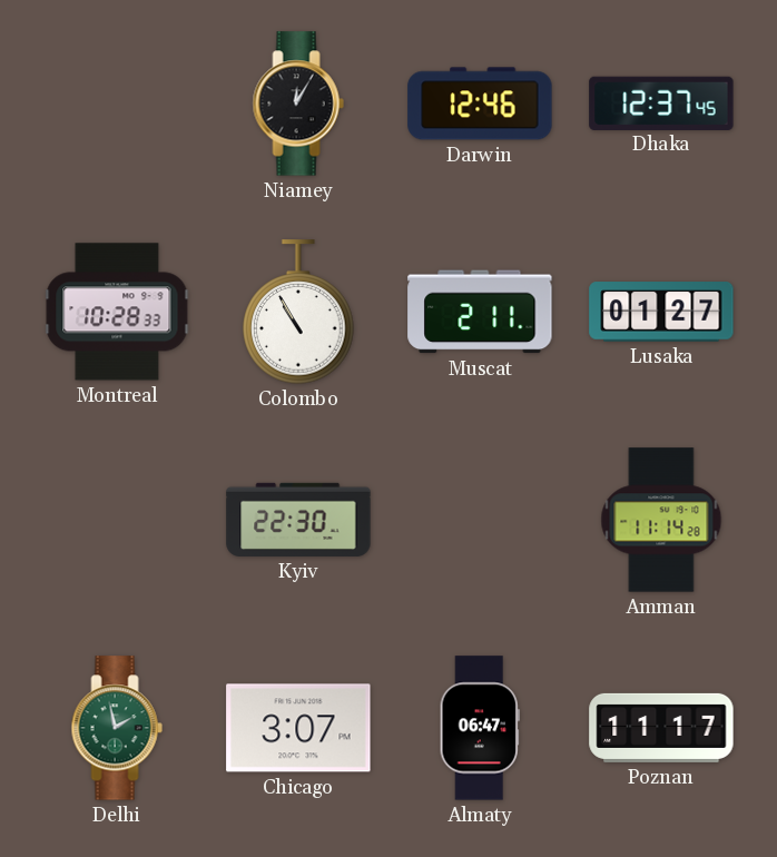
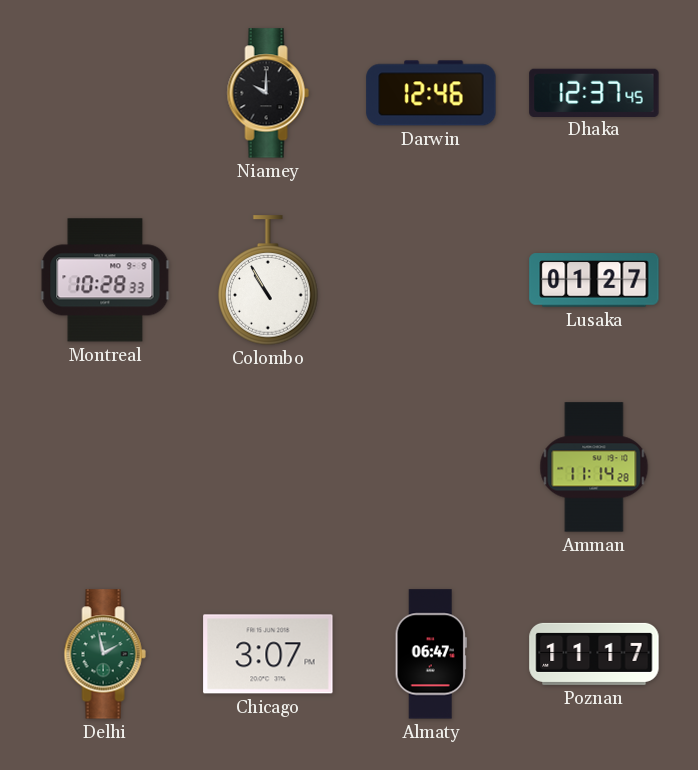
Niamey: 12:05 -> 10:00
Muscat: 2:11 -> none
Kyiv: 22:30 -> none
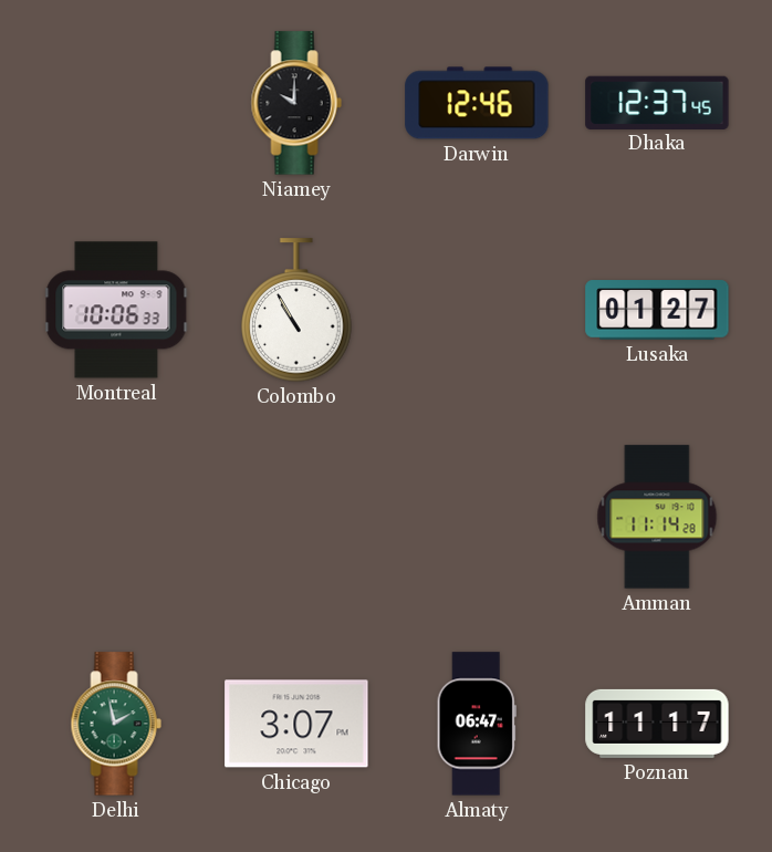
Montreal: 10:28 -> 10:06
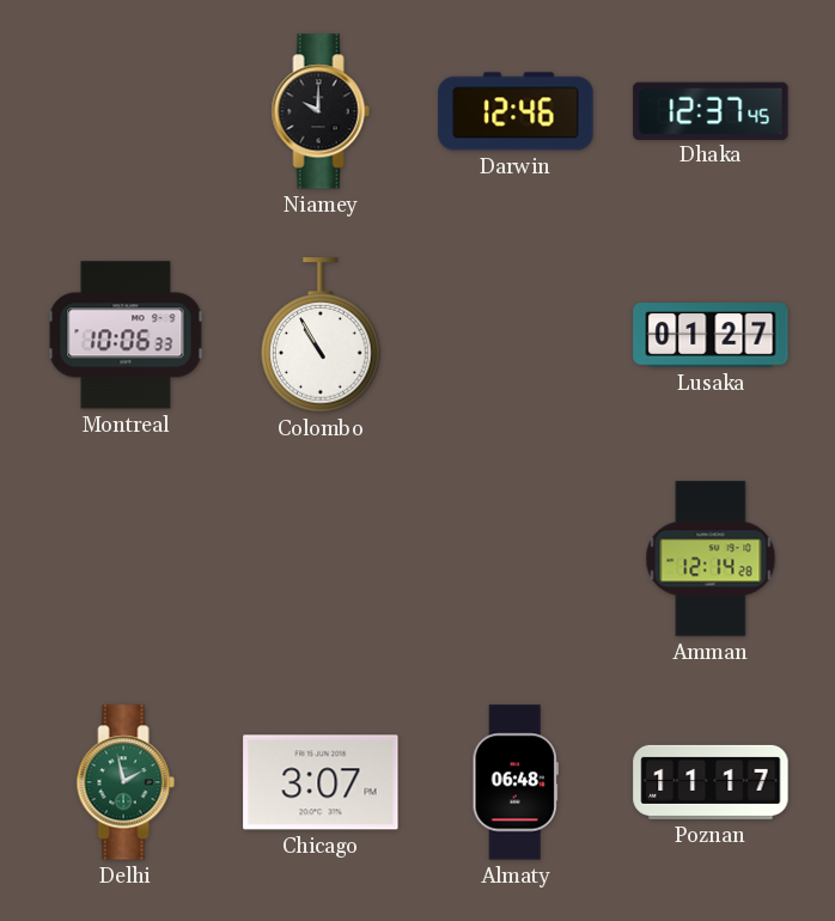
Amman: 11:14 -> 12:14
Almaty: 06:47 -> 06:48
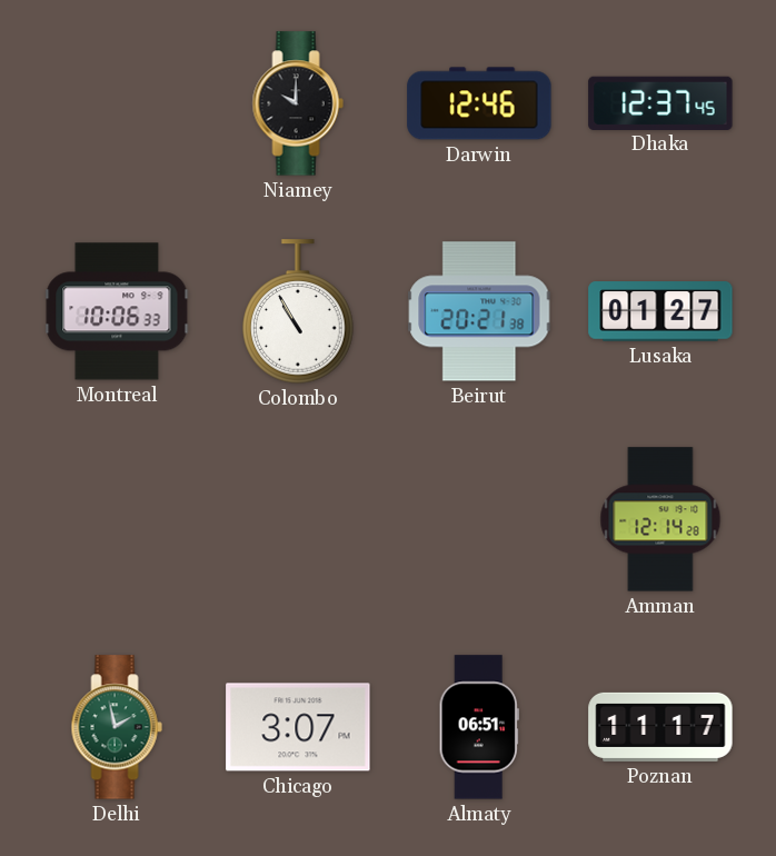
Beirut: none -> 20:21
Almaty: 06:48 -> 06:51
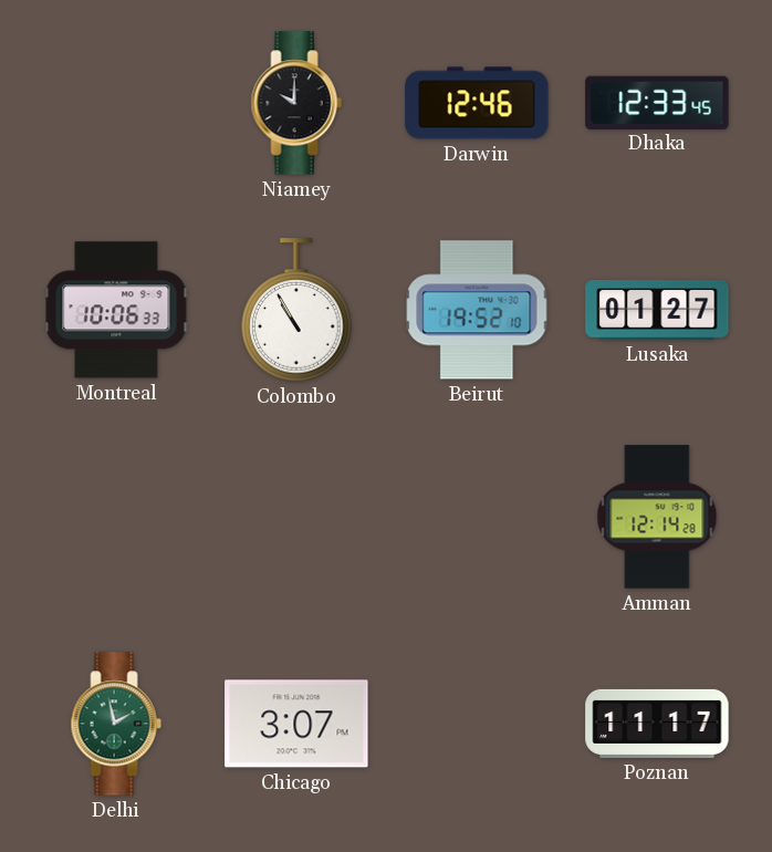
Dhaka: 12:37 -> 12:33
Beirut: 20:21 -> 19:52
Almaty: 06:51 -> none
